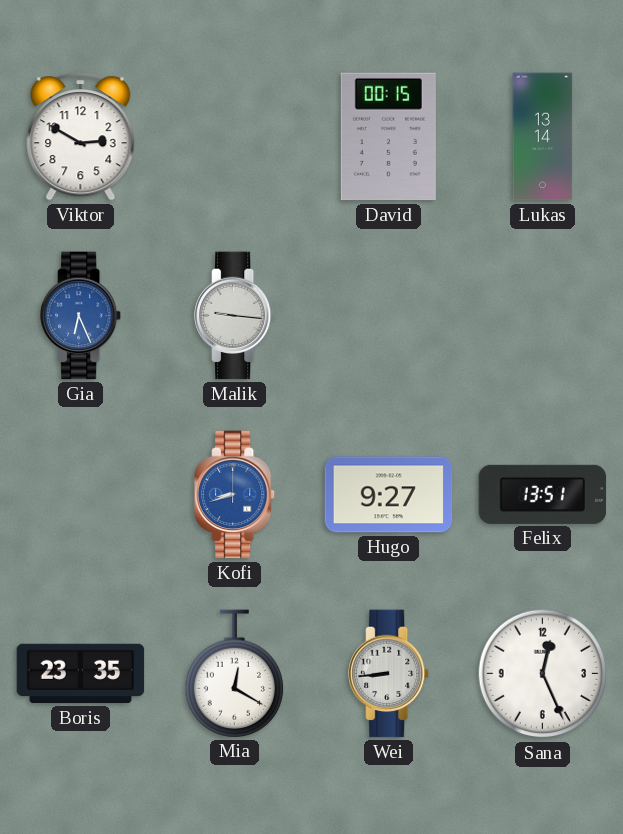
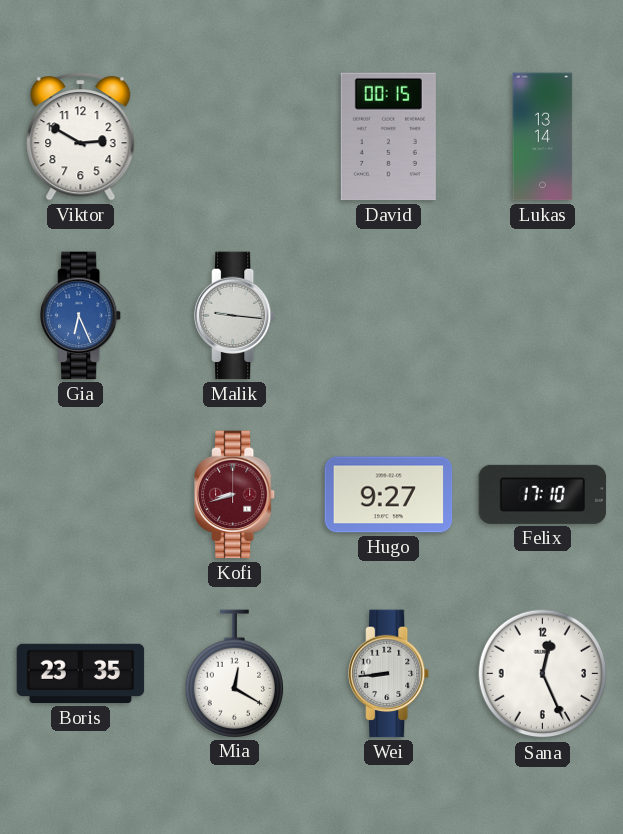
Kofi dial: blue -> burgundy
Felix: 13:51 -> 17:10
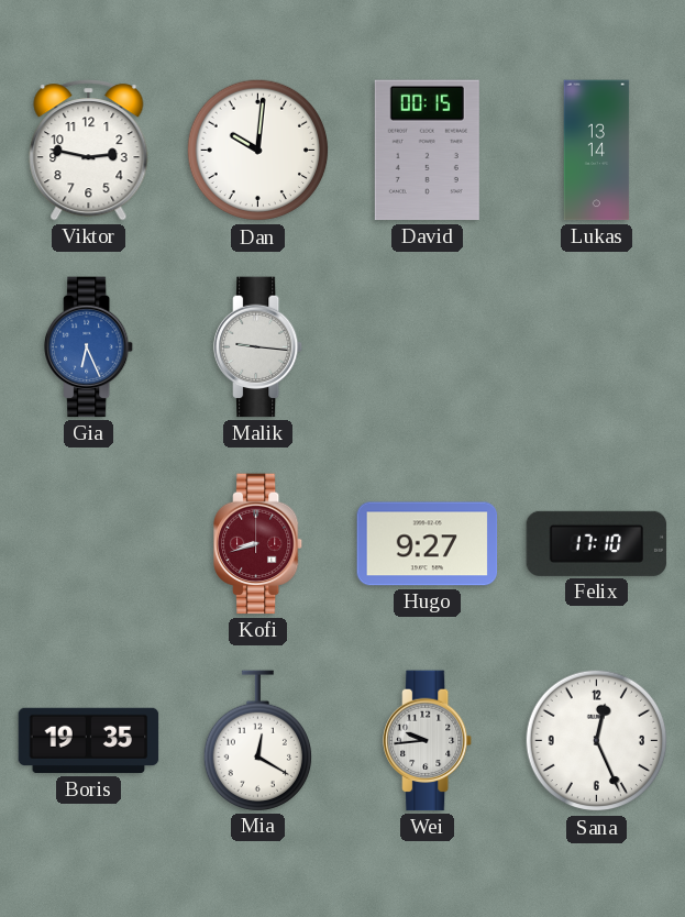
Viktor: 2:50 -> 2:47
Dan: none -> 10:01
Boris: 23:35 -> 19:35
Wei: 8:44 -> 9:44
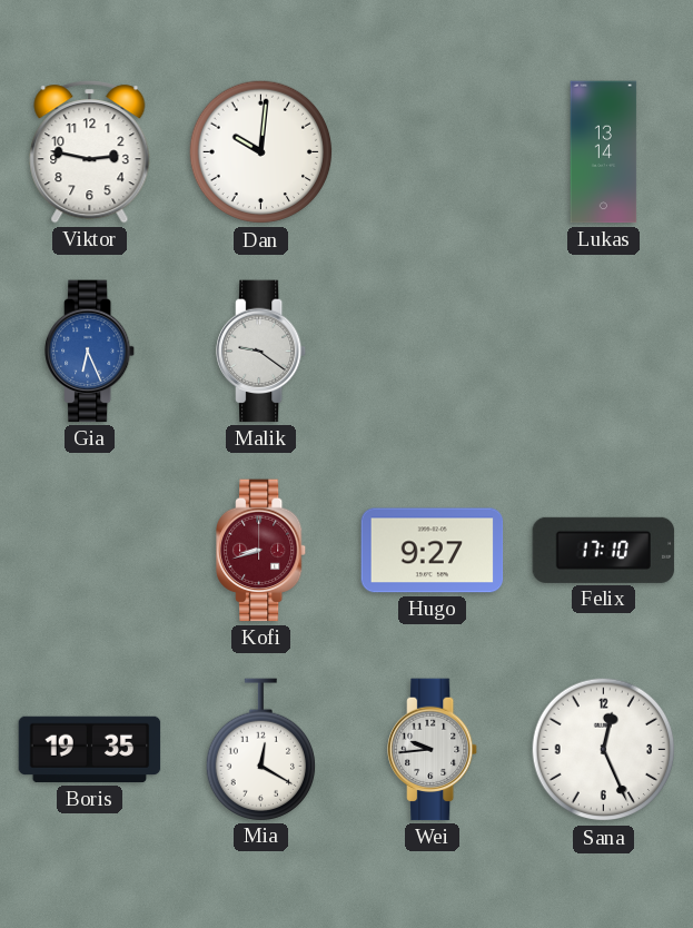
David: 00:15 -> none
Malik: 9:16 -> 9:21
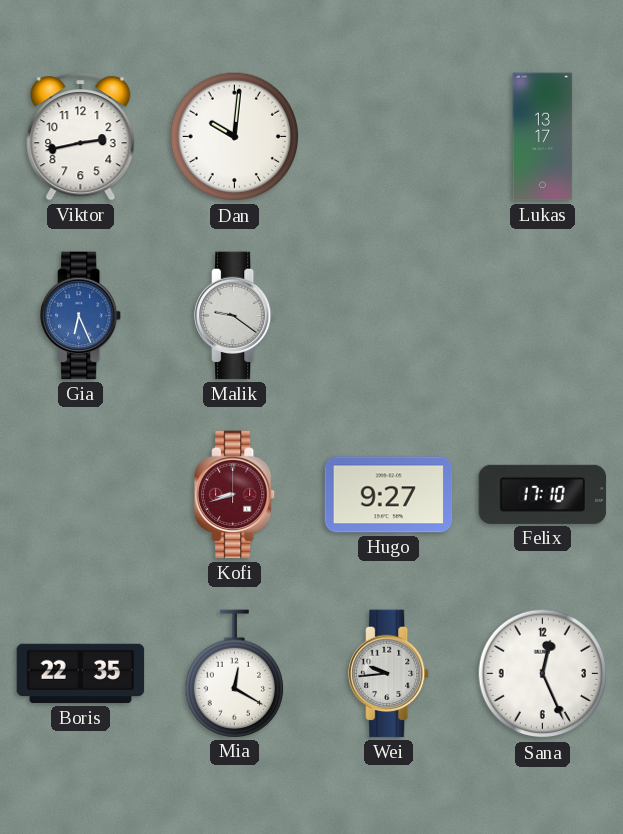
Viktor: 2:47 -> 2:43
Lukas: 13:14 -> 13:17
Boris: 19:35 -> 22:35
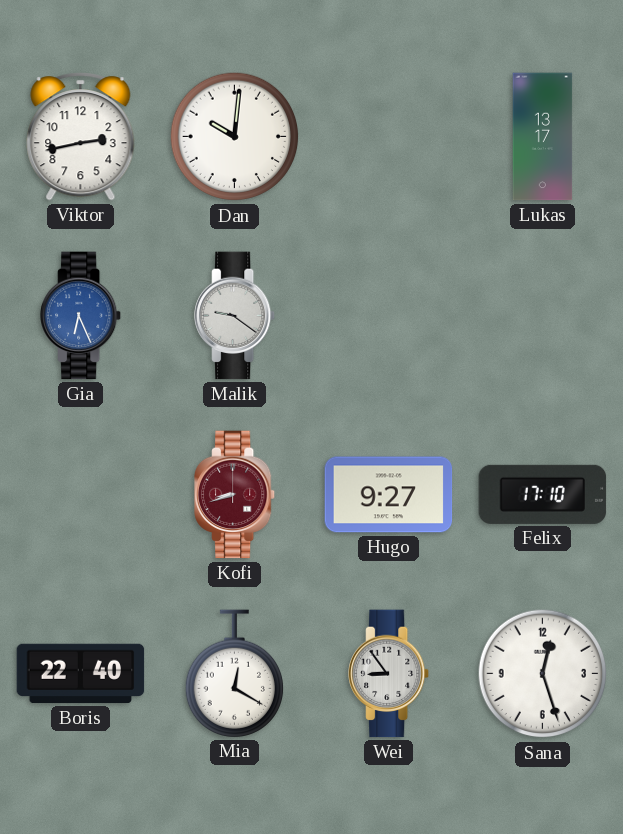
Boris: 22:35 -> 22:40
Wei: 9:44 -> 8:54
Sana: 12:26 -> 12:27
